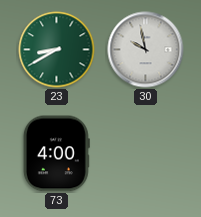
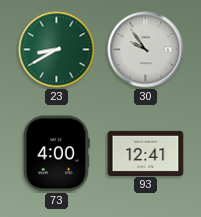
30: 9:58 -> 9:54
93: none -> 12:41
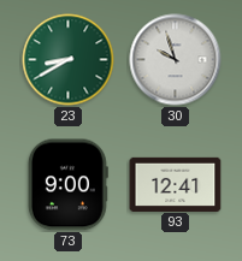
30: 9:54 -> 9:57
73: 4:00 -> 9:00
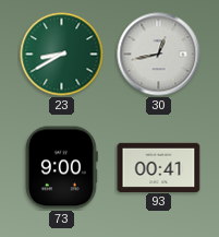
30: 9:57 -> 12:43
93: 12:41 -> 00:41
